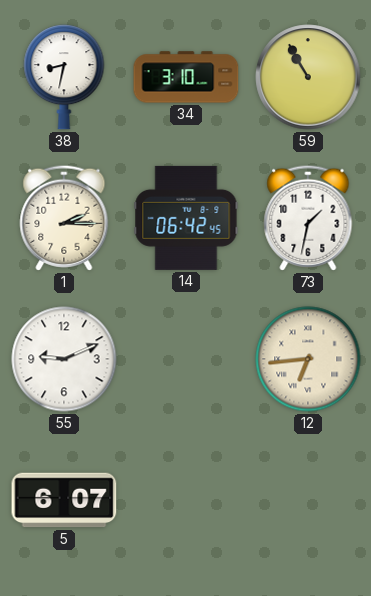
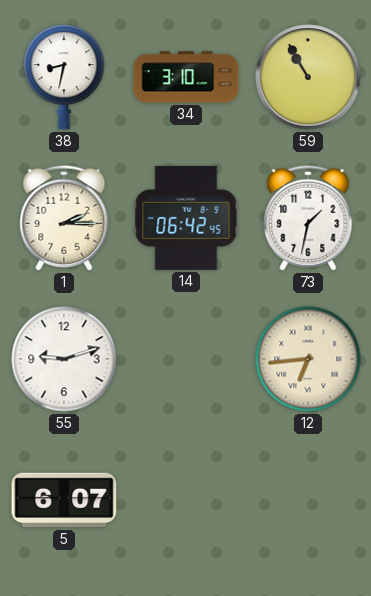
55: 9:11 -> 9:12
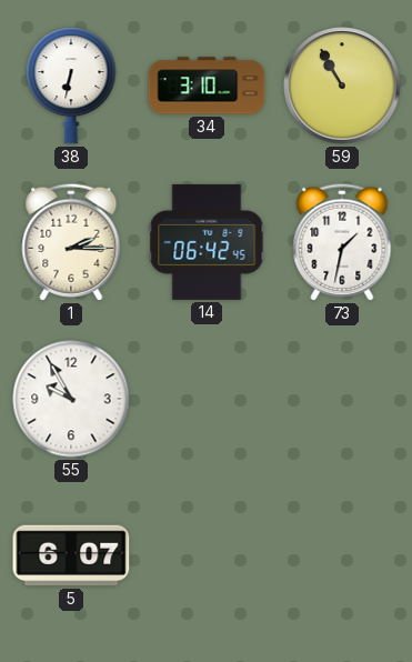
38: 8:32 -> 6:32
55: 9:12 -> 9:55
12: 6:44 -> none
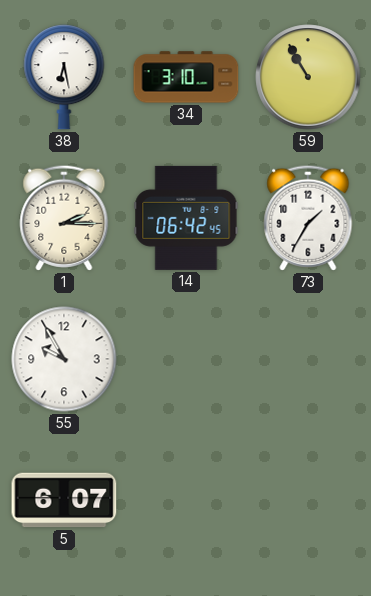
38: 6:32 -> 6:28
73: 1:32 -> 1:35
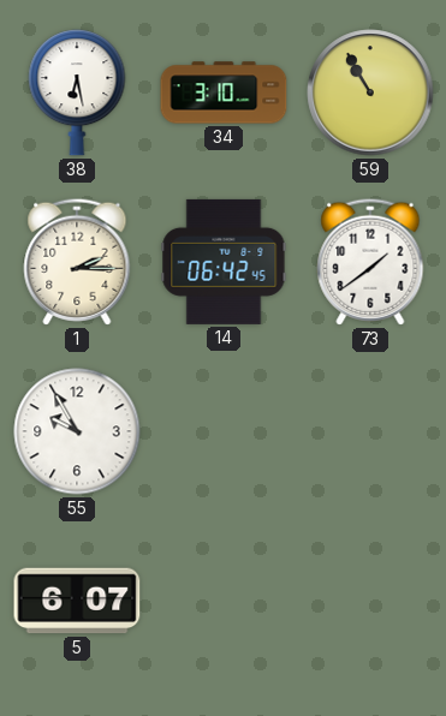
73: 1:35 -> 1:39
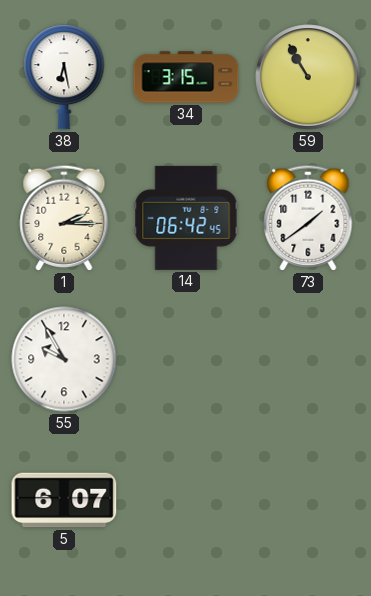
34: 3:10 -> 3:15
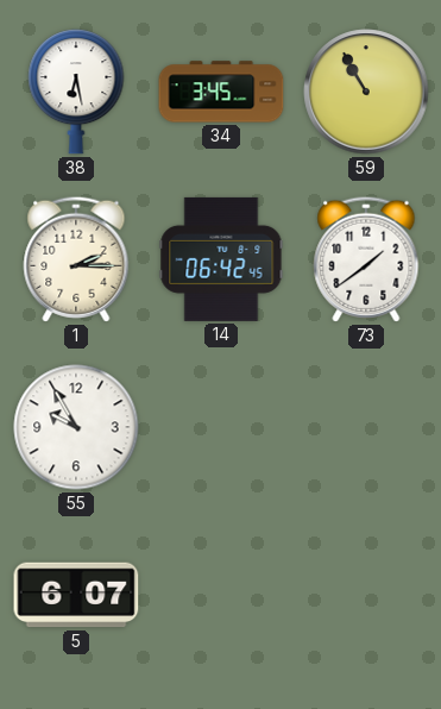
34: 3:15 -> 3:45
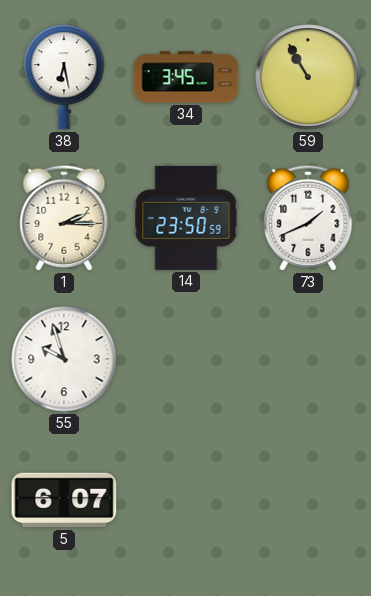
14: 06:42 -> 23:50
73: 1:39 -> 1:41
55: 9:55 -> 9:57
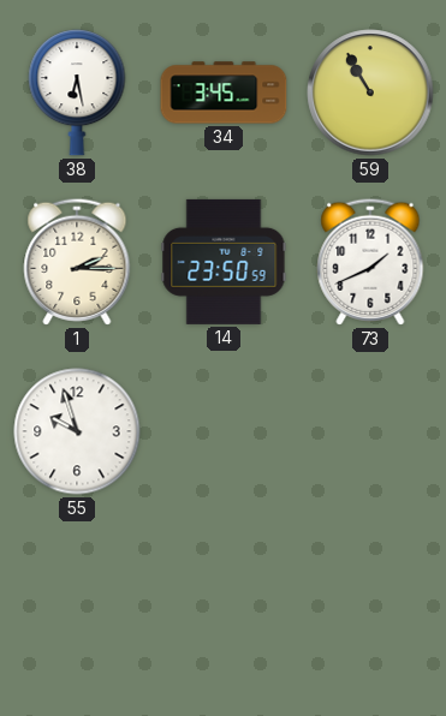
5: 6:07 -> none
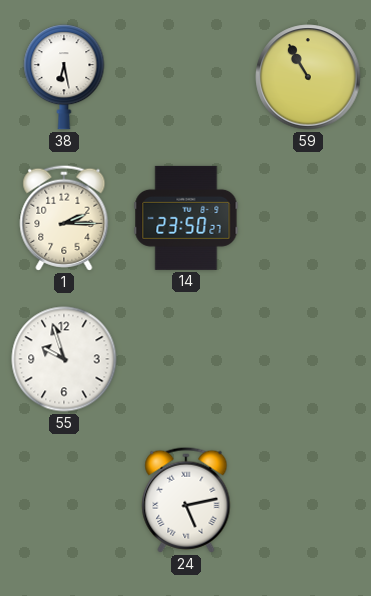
34: 3:45 -> none
14: 23:50:59 -> 23:50:27
73: 1:41 -> none
24: none -> 5:13
